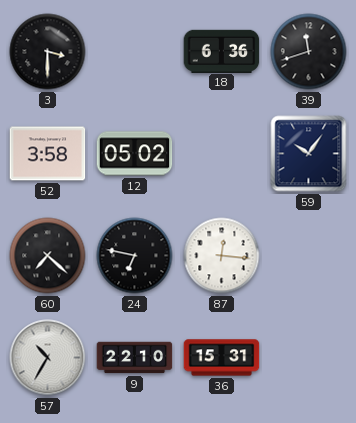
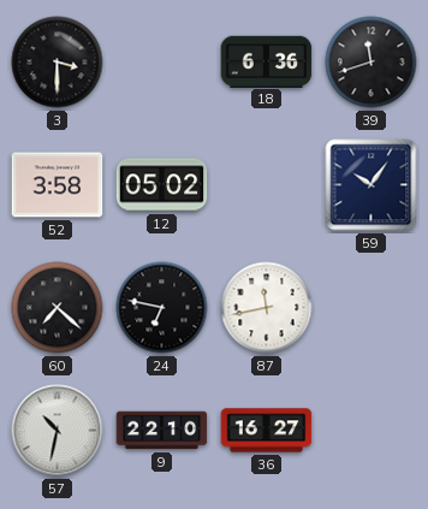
87: 12:16 -> 11:43
57: 10:35 -> 10:32
36: 15:31 -> 16:27
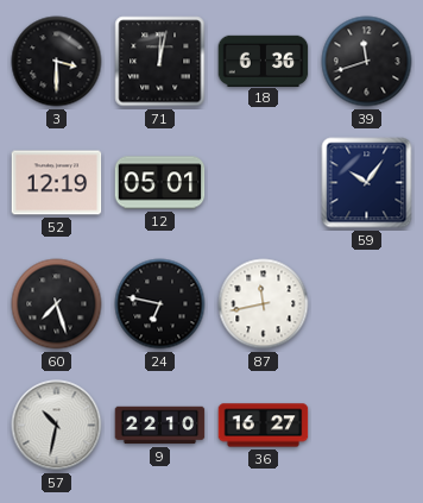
71: none -> 12:02
52: 3:58 -> 12:19
12: 05:02 -> 05:01
60: 7:22 -> 7:27
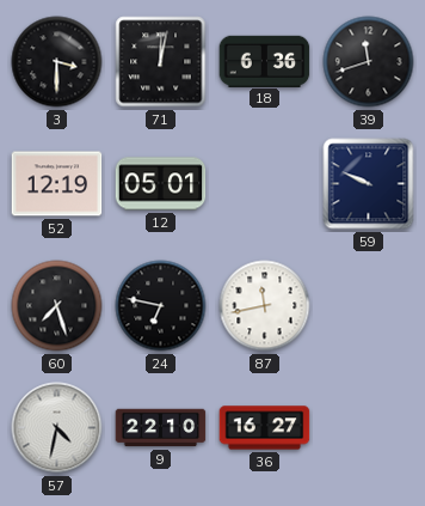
59: 10:06 -> 9:49
57: 10:32 -> 4:32
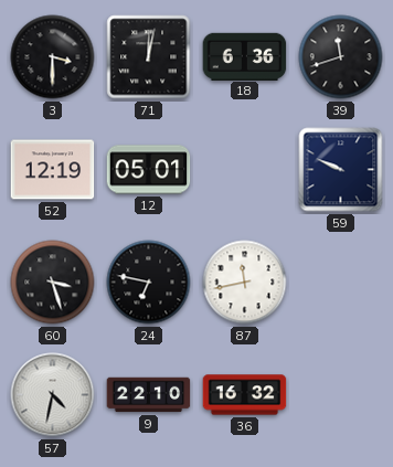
60: 7:27 -> 3:27
36: 16:27 -> 16:32
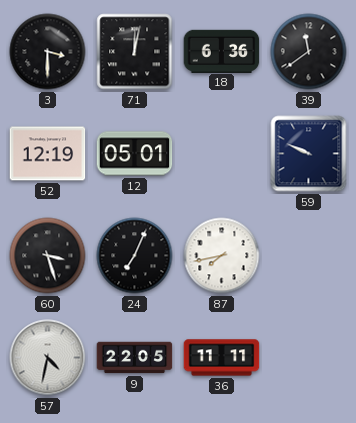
39: 11:42 -> 11:39
24: 6:47 -> 7:04
87: 11:43 -> 7:43
9: 22:10 -> 22:05
36: 16:32 -> 11:11
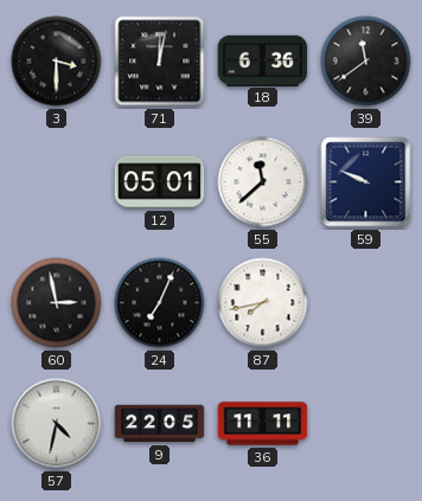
52: 12:19 -> none
55: none -> 11:38
60: 3:27 -> 2:58
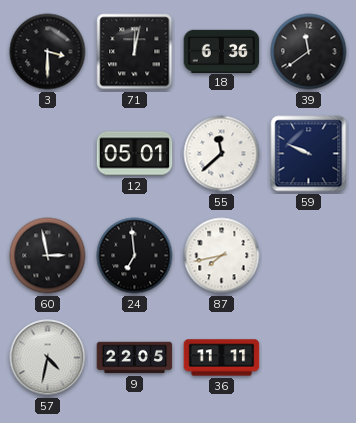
24: 7:04 -> 6:59
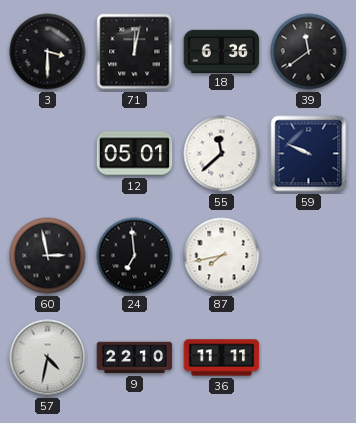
9: 22:05 -> 22:10
